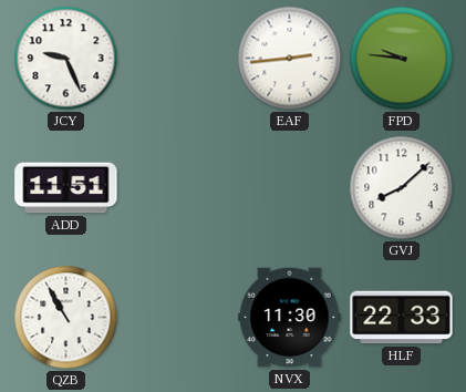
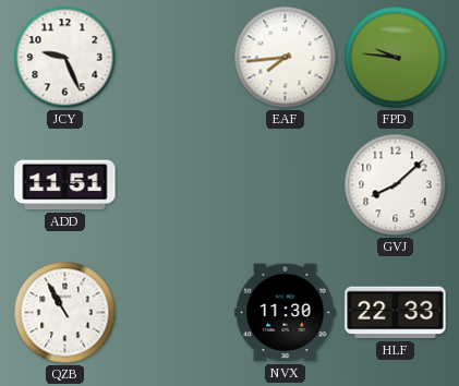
EAF: 2:44 -> 7:44
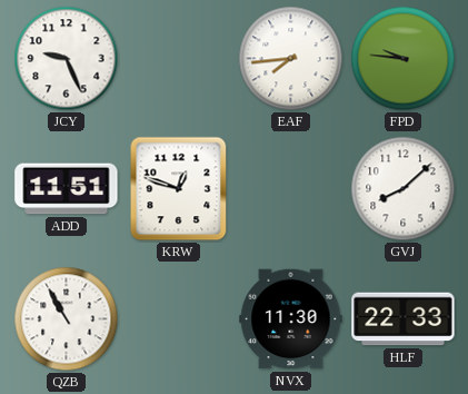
KRW: none -> 12:48
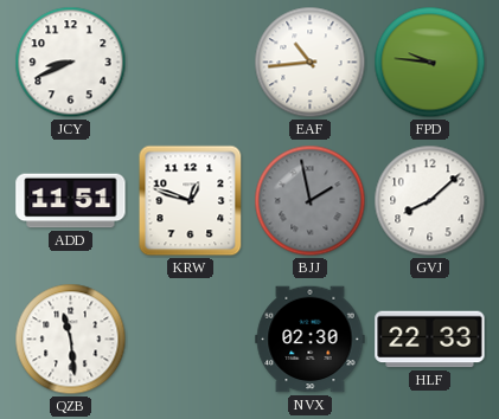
JCY: 9:26 -> 8:41
EAF: 7:44 -> 10:44
BJJ: none -> 1:58
QZB: 10:55 -> 11:29
NVX: 11:30 -> 02:30
